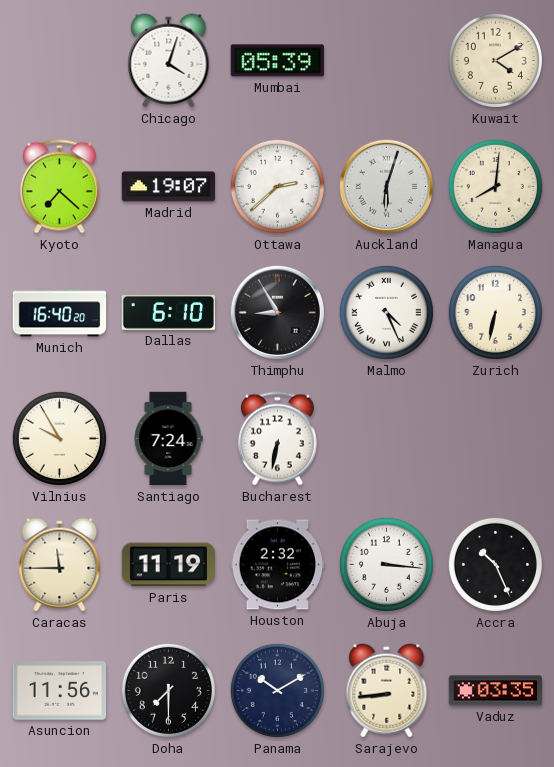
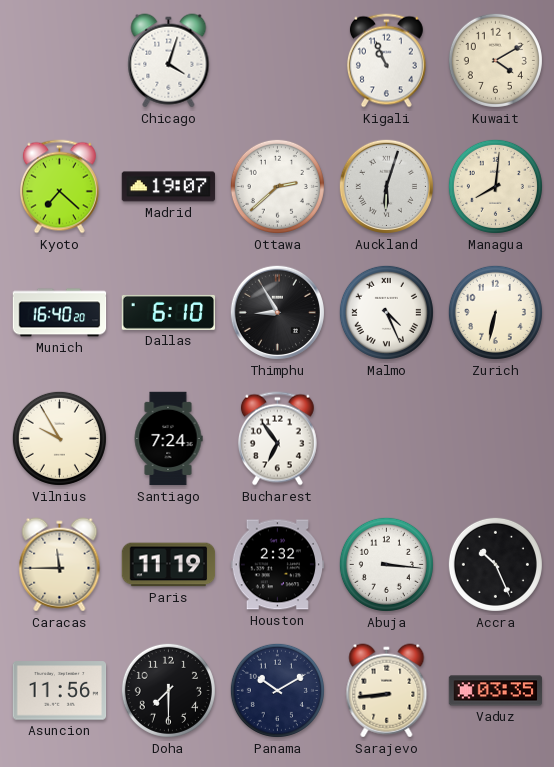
Mumbai: 05:39 -> none
Kigali: none -> 10:56
Bucharest: 6:32 -> 6:54
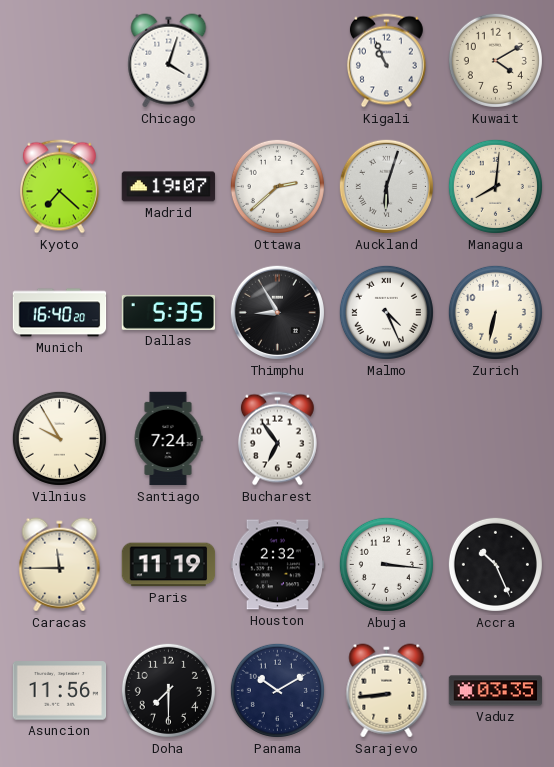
Dallas: 6:10 -> 5:35
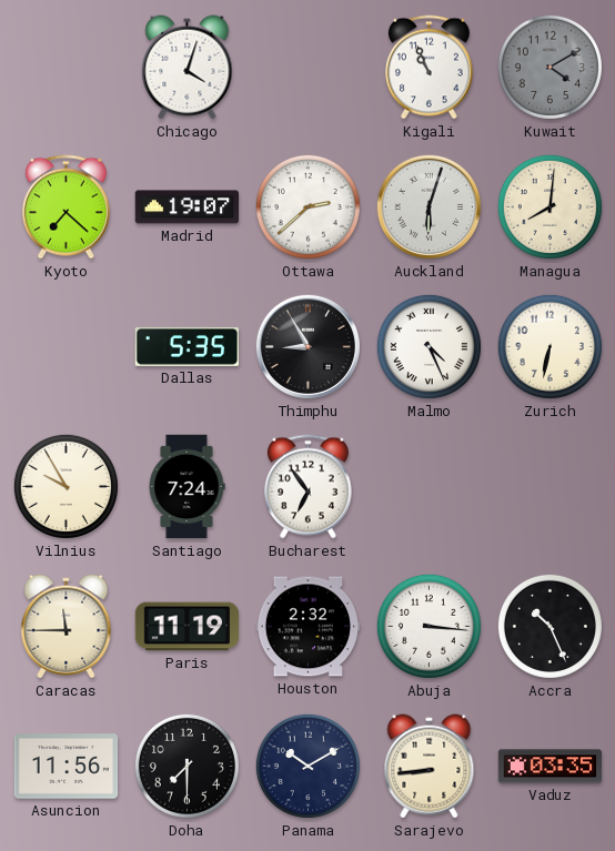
Kuwait dial: cream -> grey
Munich: 16:40 -> none
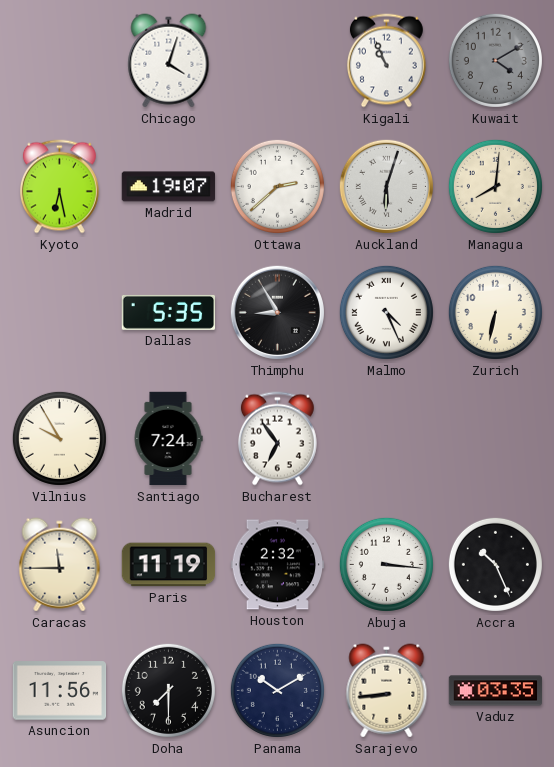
Kyoto: 7:22 -> 6:28
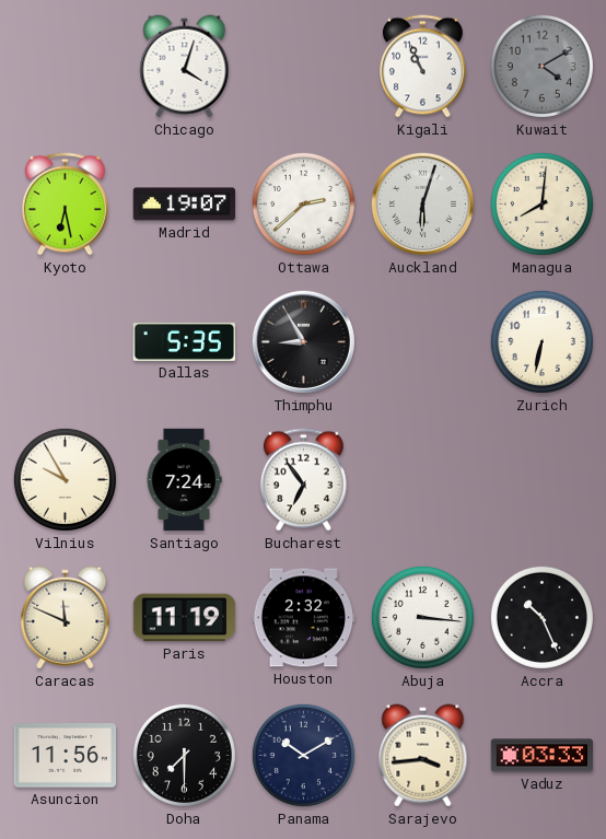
Malmo: 4:26 -> none
Caracas: 11:45 -> 11:49
Sarajevo: 8:44 -> 3:44
Vaduz: 03:35 -> 03:33
